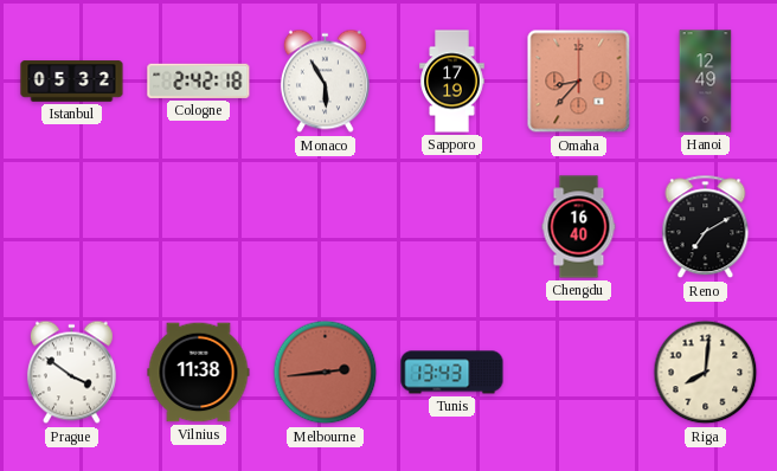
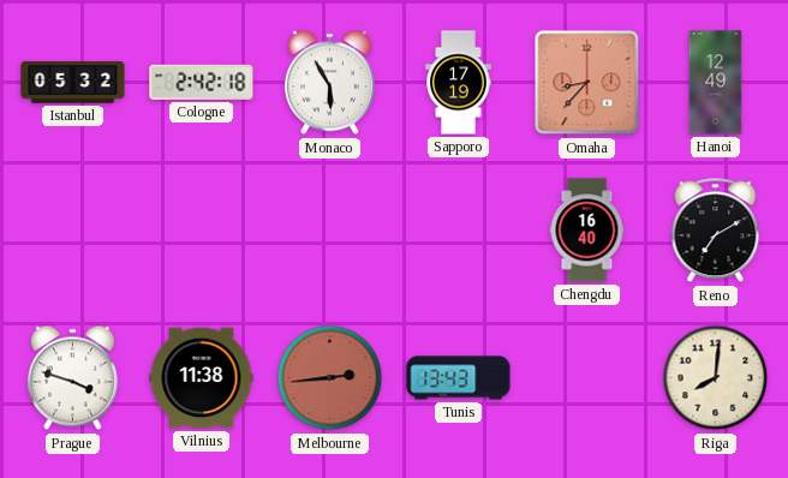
Prague: 3:51 -> 3:48
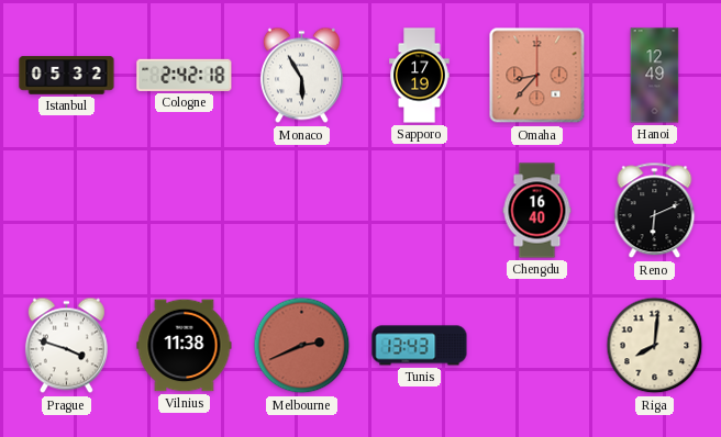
Reno: 7:10 -> 6:11
Melbourne: 2:44 -> 2:41
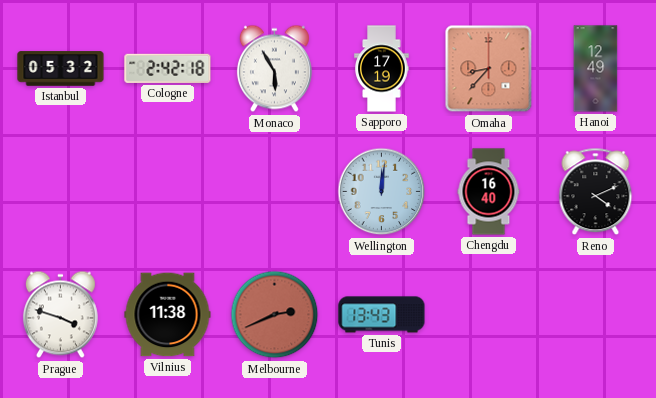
Wellington: none -> 12:01
Reno: 6:11 -> 4:11
Riga: 8:01 -> none
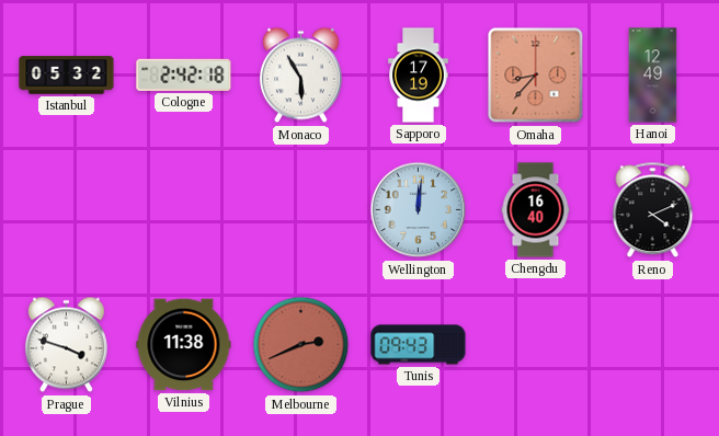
Tunis: 13:43 -> 09:43
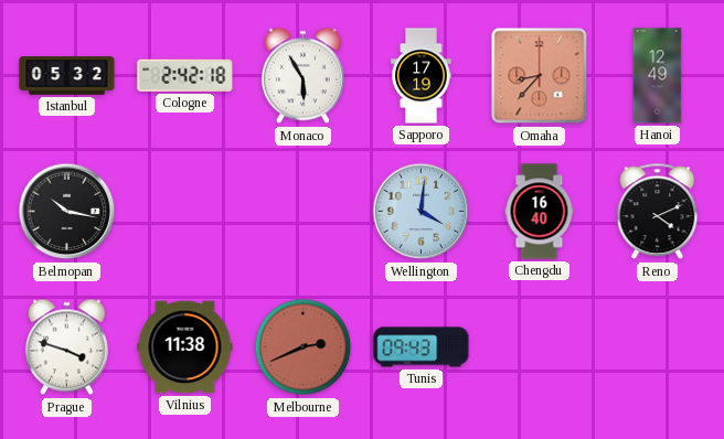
Belmopan: none -> 10:17
Wellington: 12:01 -> 4:01
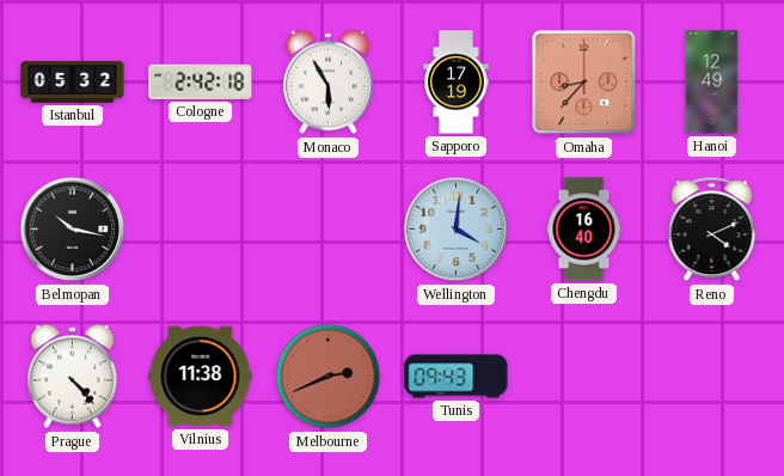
Prague: 3:48 -> 4:23
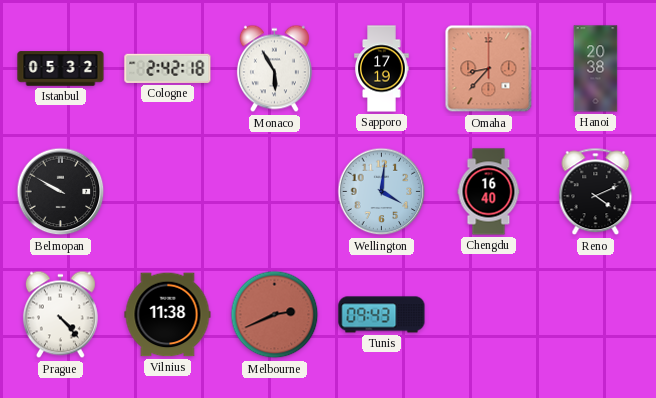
Hanoi: 12:49 -> 20:38
Belmopan: 10:17 -> 9:50
